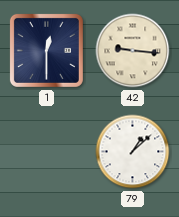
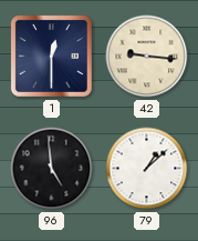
96: none -> 4:59
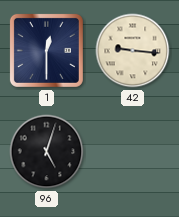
96: 4:59 -> 5:03
79: 1:08 -> none
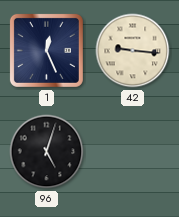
1: 12:30 -> 12:26
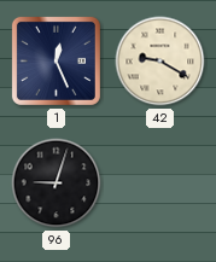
42: 9:16 -> 9:20
96: 5:03 -> 9:03
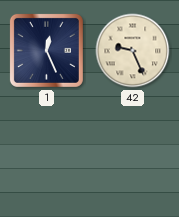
42: 9:20 -> 9:26
96: 9:03 -> none
